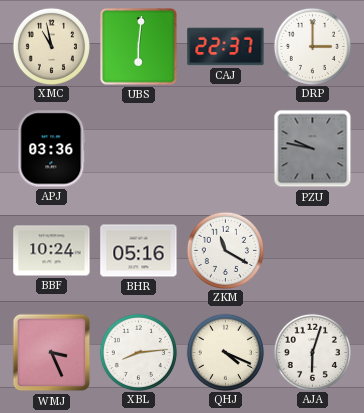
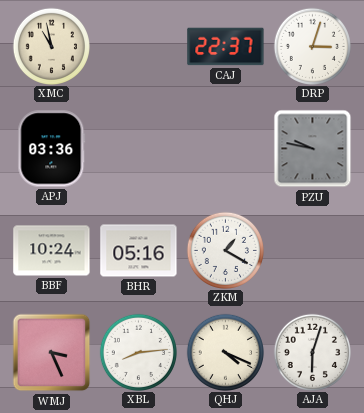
UBS: 6:01 -> none
DRP: 3:00 -> 3:03
ZKM: 11:20 -> 1:20
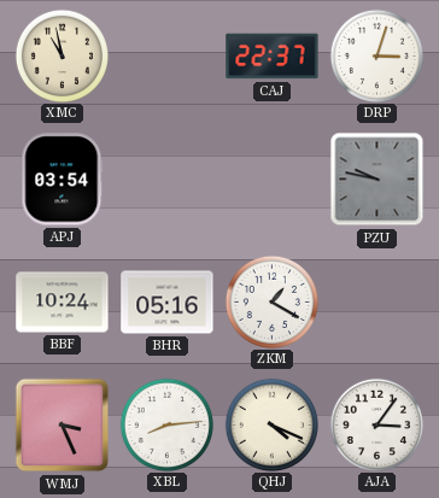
APJ: 03:36 -> 03:54
AJA: 6:03 -> 3:06
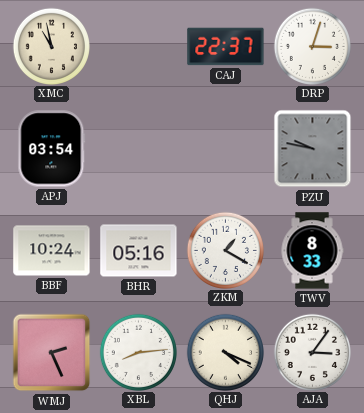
TWV: none -> 8:33
WMJ: 3:26 -> 2:26
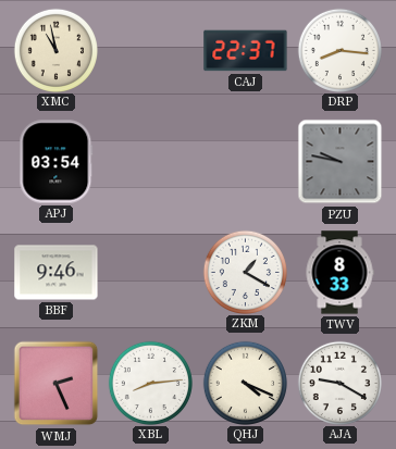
DRP: 3:03 -> 8:16
BBF: 10:24 -> 9:46
BHR: 05:16 -> none
AJA: 3:06 -> 9:20
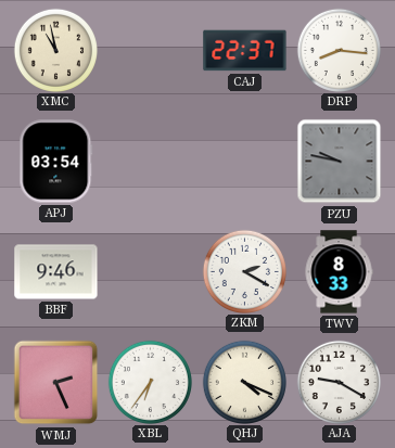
ZKM: 1:20 -> 2:20
XBL: 8:14 -> 6:36
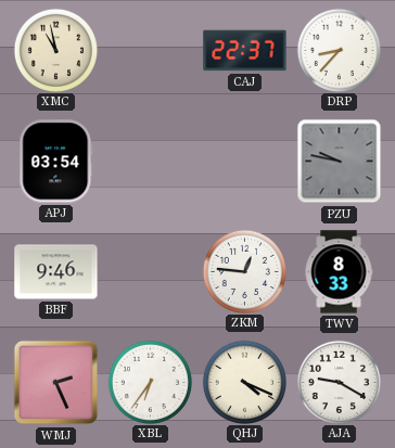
DRP: 8:16 -> 8:37
ZKM: 2:20 -> 12:46
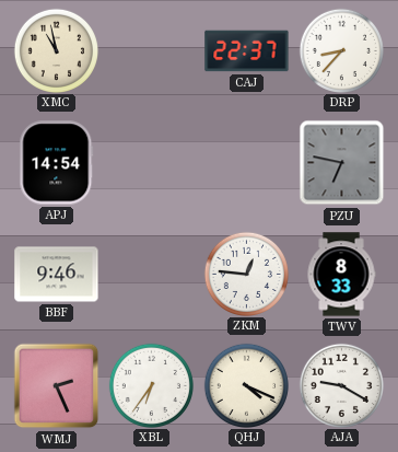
APJ: 03:54 -> 14:54
PZU: 9:47 -> 6:47
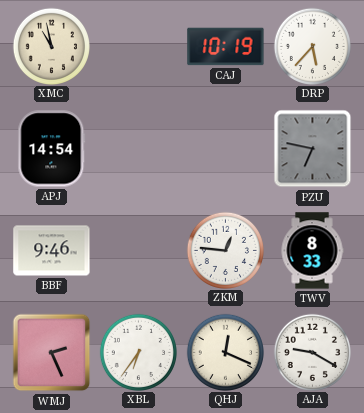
CAJ: 22:37 -> 10:19
DRP: 8:37 -> 5:37
QHJ: 4:19 -> 12:19
